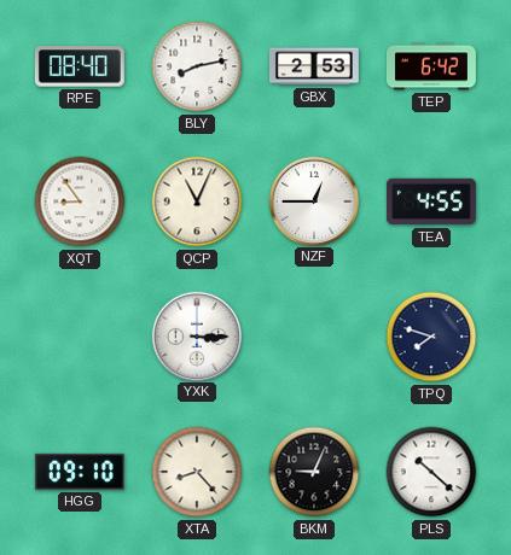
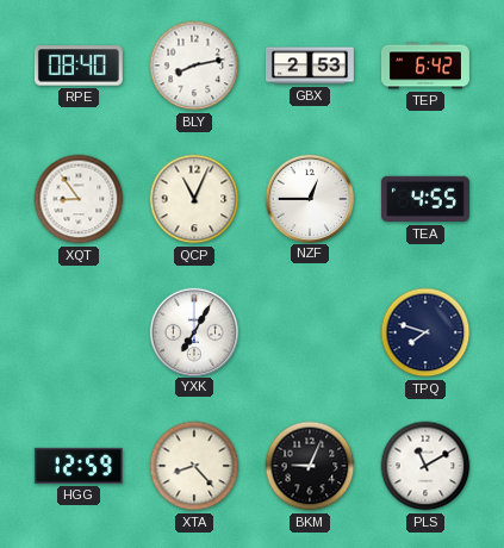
YXK: 3:15 -> 7:05
HGG: 09:10 -> 12:59
PLS: 10:22 -> 11:10
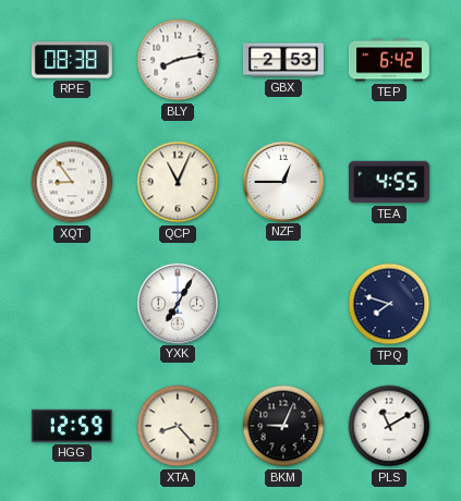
RPE: 08:40 -> 08:38
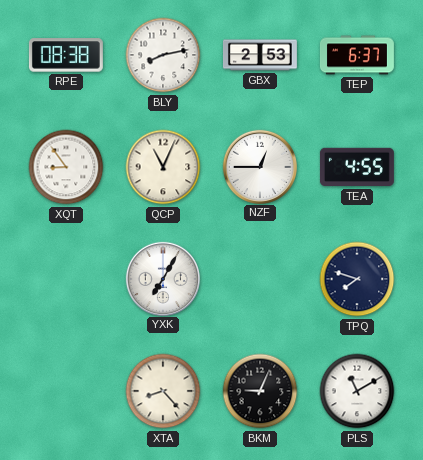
TEP: 6:42 -> 6:37
HGG: 12:59 -> none
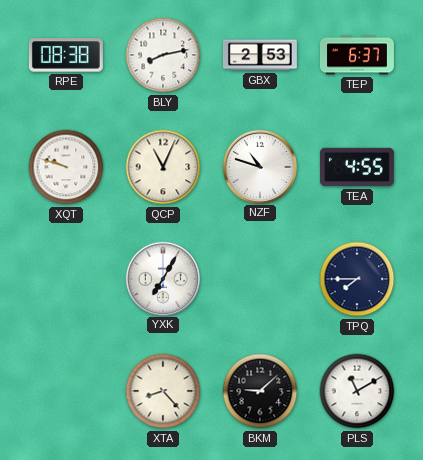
XQT: 8:54 -> 9:48
NZF: 12:45 -> 10:48
TPQ: 7:48 -> 7:45
BKM: 9:04 -> 9:08
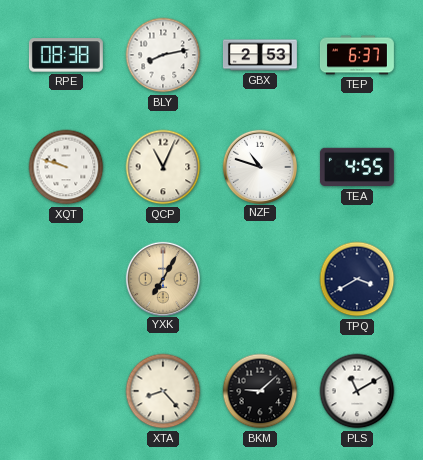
YXK dial: white -> champagne
TPQ: 7:45 -> 3:40
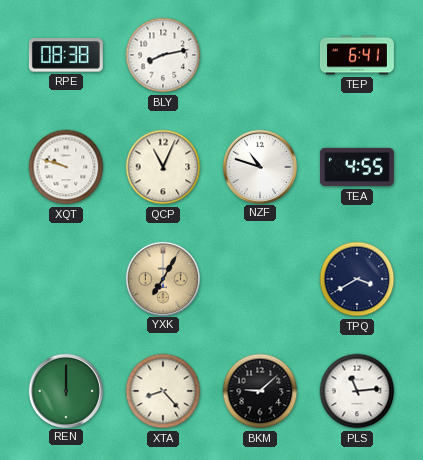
GBX: 2:53 -> none
TEP: 6:37 -> 6:41
REN: none -> 12:00
PLS: 11:10 -> 11:14
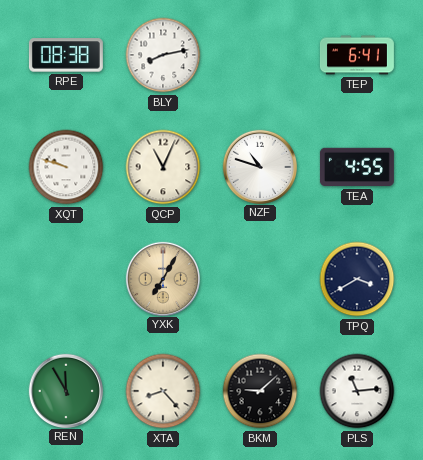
REN: 12:00 -> 11:55
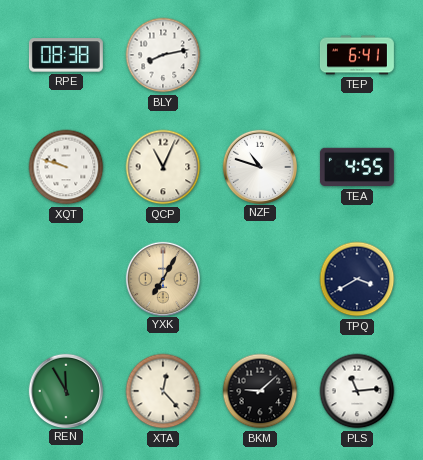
XTA: 8:23 -> 12:23
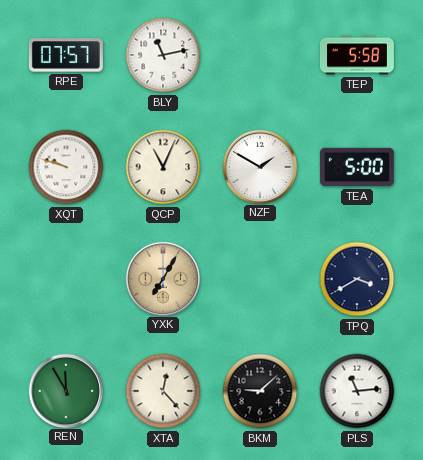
RPE: 08:38 -> 07:57
BLY: 8:13 -> 11:13
TEP: 6:41 -> 5:58
NZF: 10:48 -> 1:50
TEA: 4:55 -> 5:00
